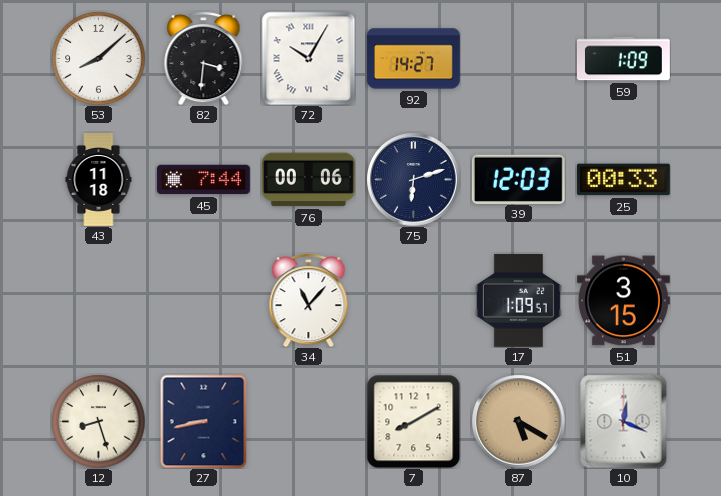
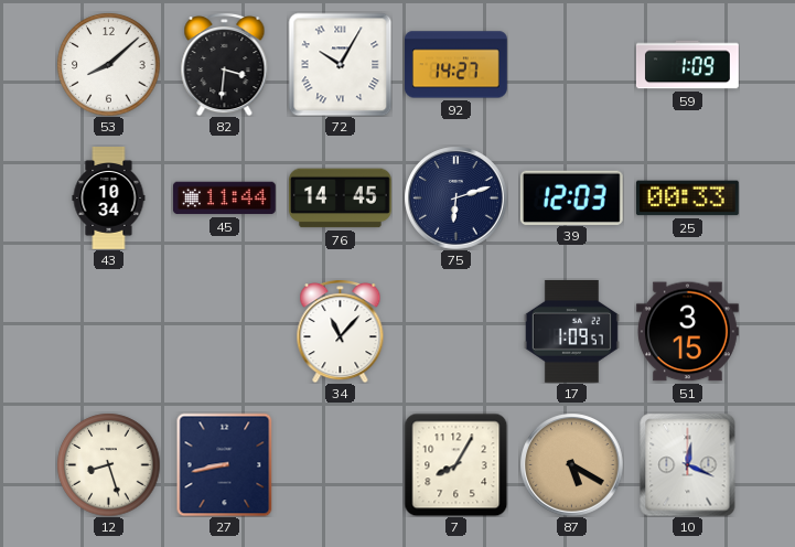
43: 11:18 -> 10:34
45: 7:44 -> 11:44
76: 00:06 -> 14:45
7: 8:10 -> 8:05
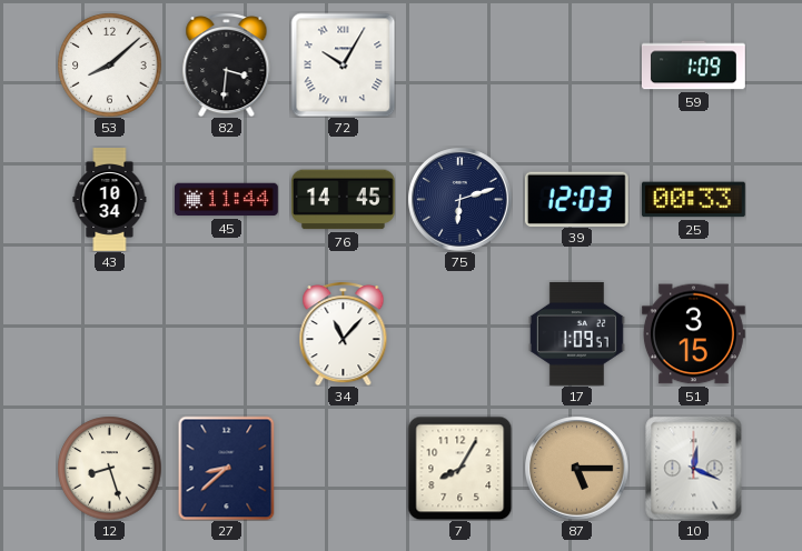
92: 14:27 -> none
27: 8:43 -> 8:38
87: 5:20 -> 5:15
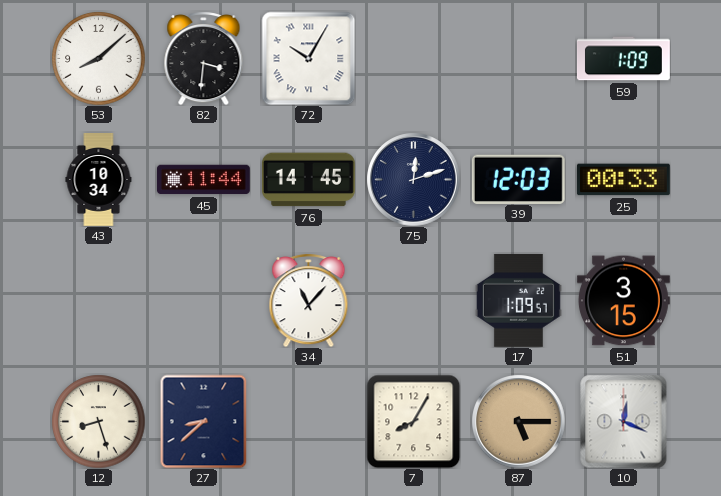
75: 6:12 -> 12:12
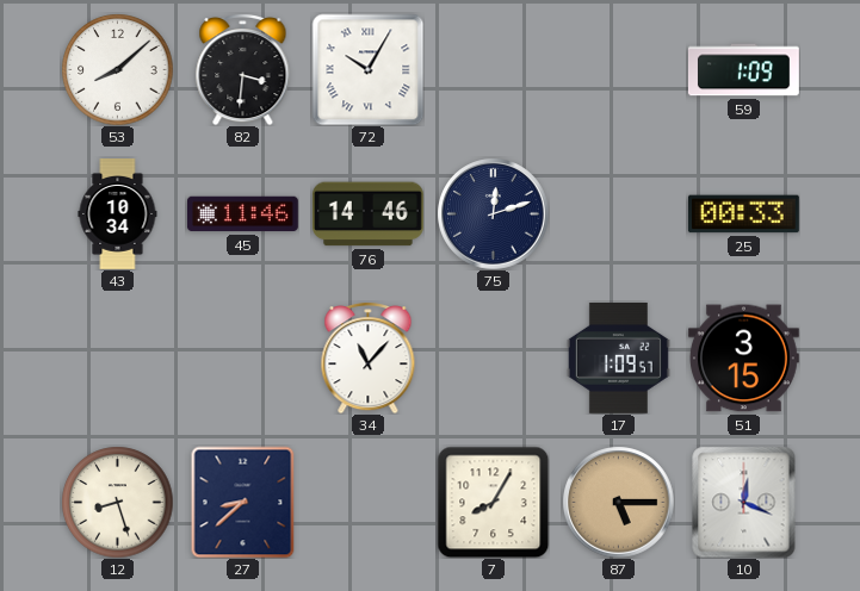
45: 11:44 -> 11:46
76: 14:45 -> 14:46
39: 12:03 -> none
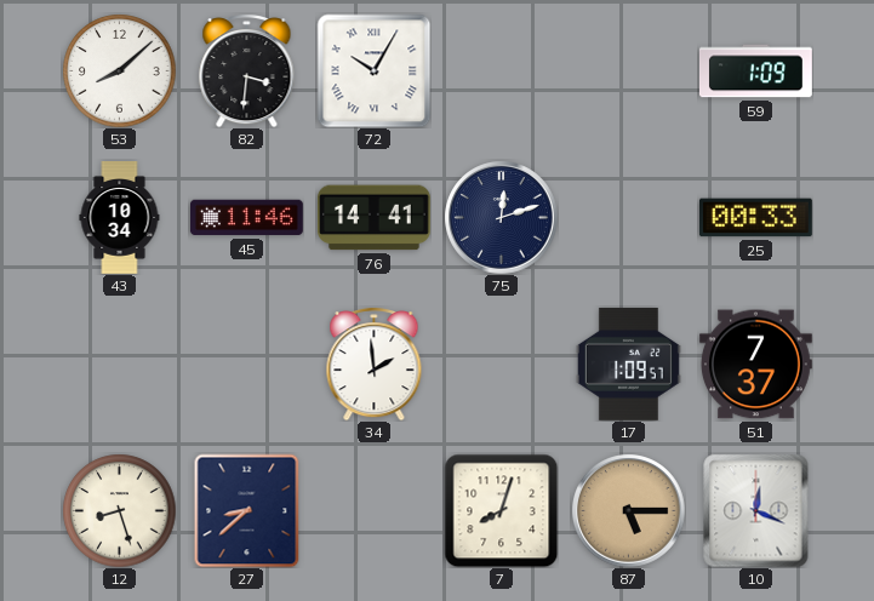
76: 14:46 -> 14:41
34: 11:07 -> 1:59
51: 3:15 -> 7:37
7: 8:05 -> 8:03
